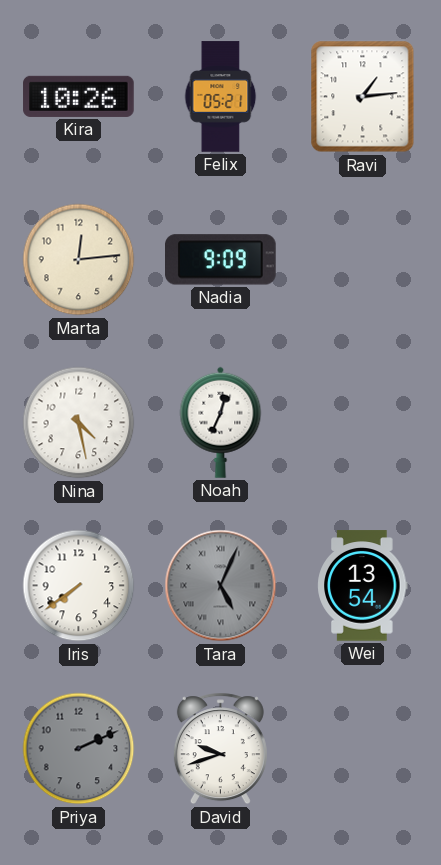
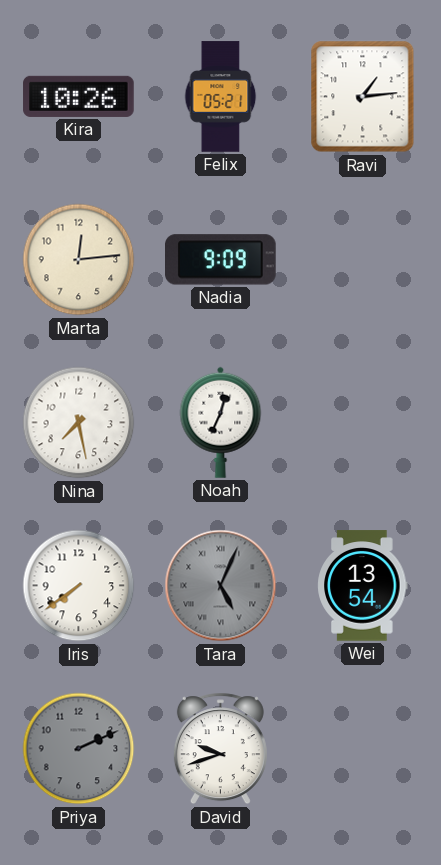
Nina: 4:28 -> 7:28
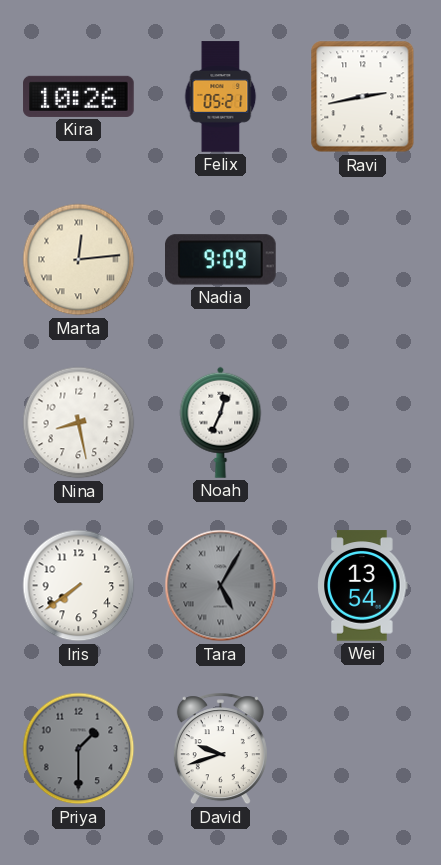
Ravi: 1:14 -> 2:43
Marta numerals: Arabic -> Roman
Nina: 7:28 -> 8:28
Tara: 5:04 -> 5:05
Priya: 2:11 -> 1:30
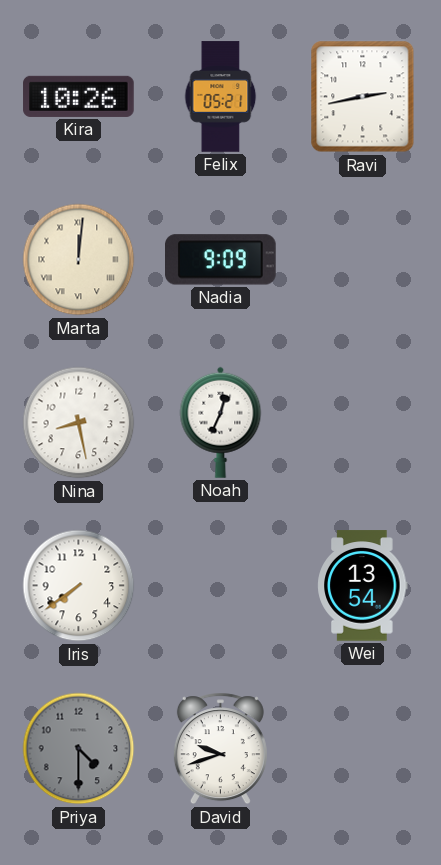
Marta: 12:14 -> 12:01
Tara: 5:05 -> none
Priya: 1:30 -> 4:30
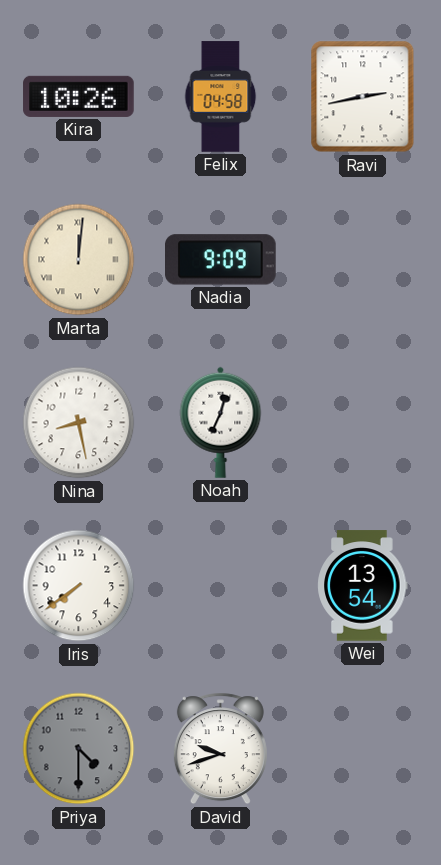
Felix: 05:21 -> 04:58
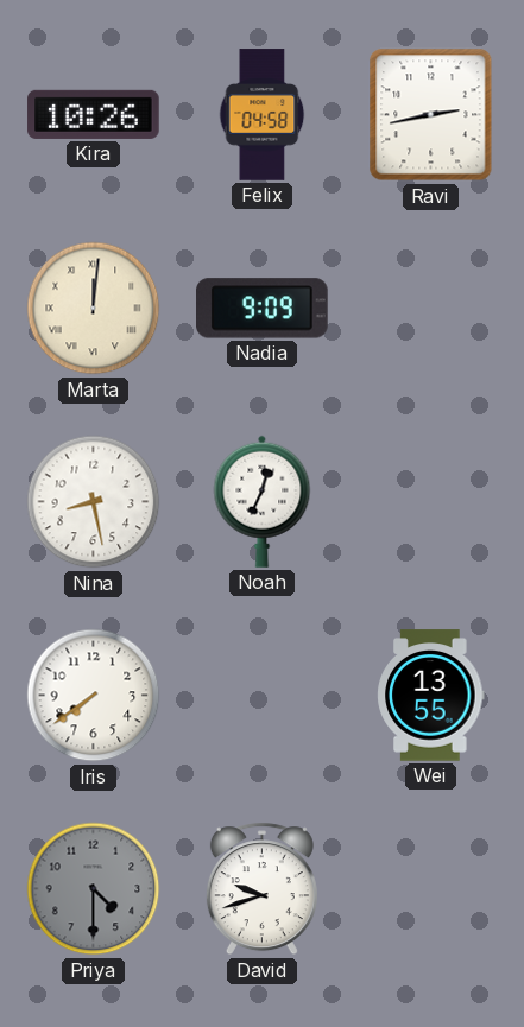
Wei: 13:54 -> 13:55
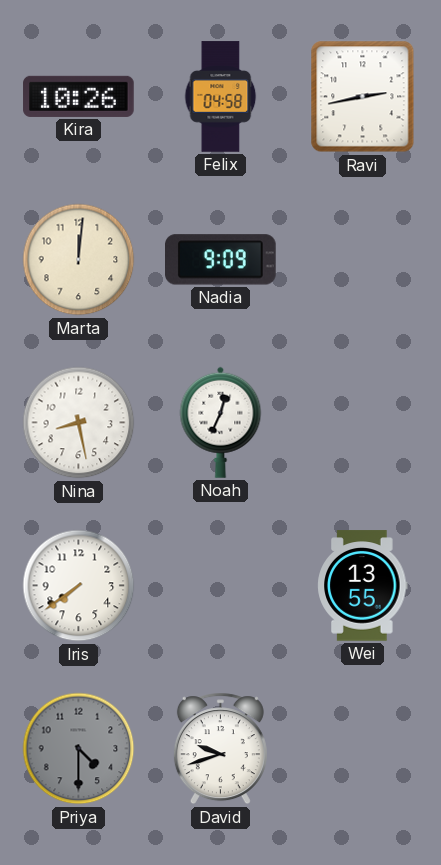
Marta numerals: Roman -> Arabic
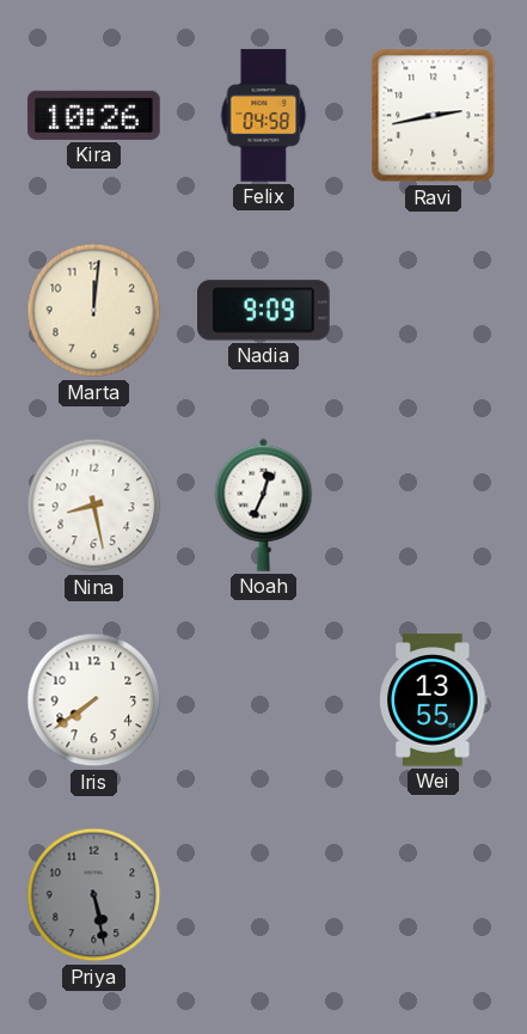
Priya: 4:30 -> 5:28
David: 9:42 -> none
